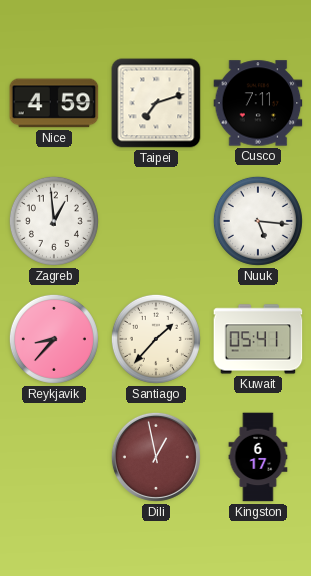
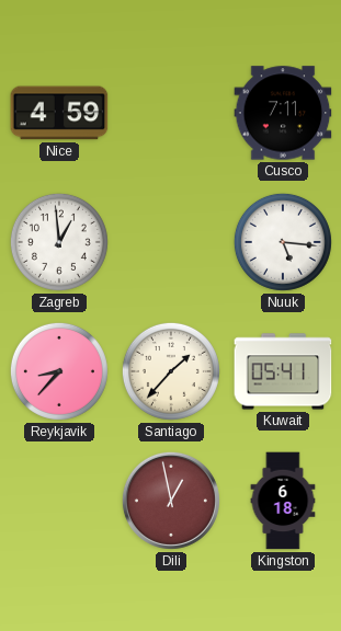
Taipei: 7:12 -> none
Kingston: 6:17 -> 6:18
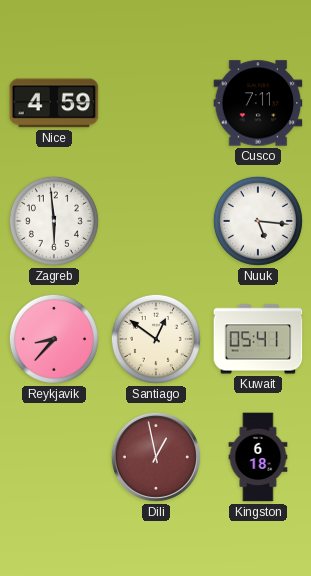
Zagreb: 12:59 -> 5:59
Santiago: 1:37 -> 12:51
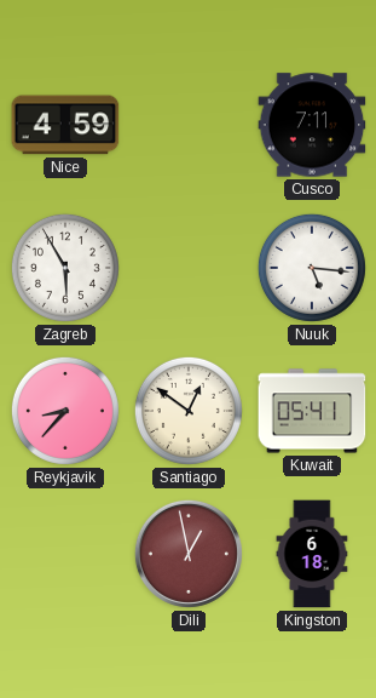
Zagreb: 5:59 -> 5:55
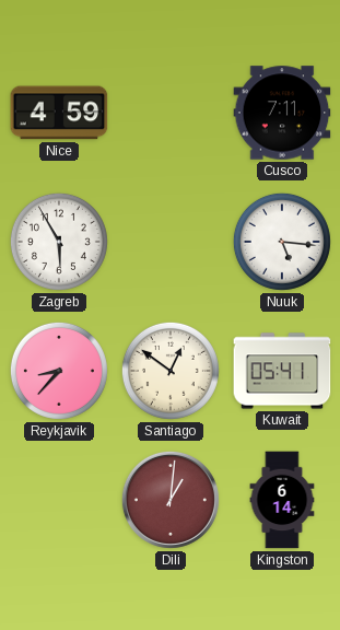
Dili: 12:58 -> 1:01
Kingston: 6:18 -> 6:14
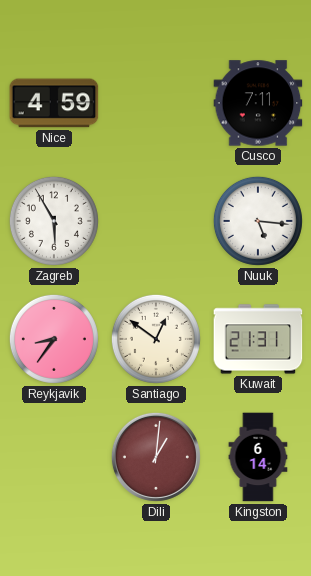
Reykjavik: 8:37 -> 8:36
Kuwait: 05:41 -> 21:31
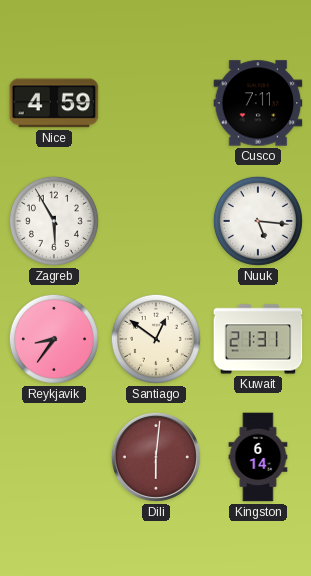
Dili: 1:01 -> 6:01
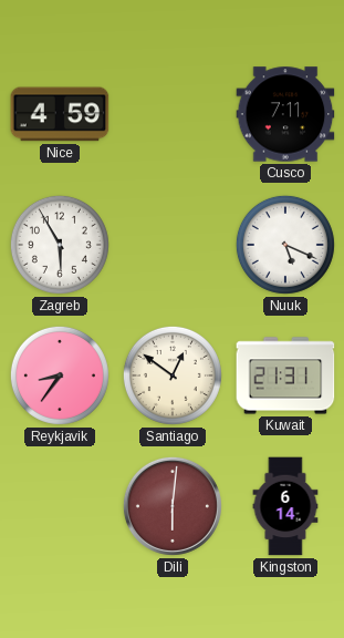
Nuuk: 5:16 -> 5:19
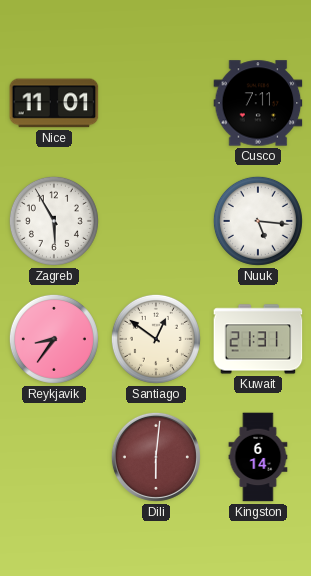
Nice: 4:59 -> 11:01
Nuuk: 5:19 -> 5:16
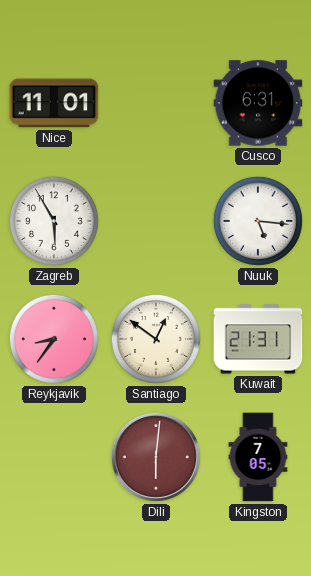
Cusco: 7:11 -> 6:31
Kingston: 6:14 -> 7:05
